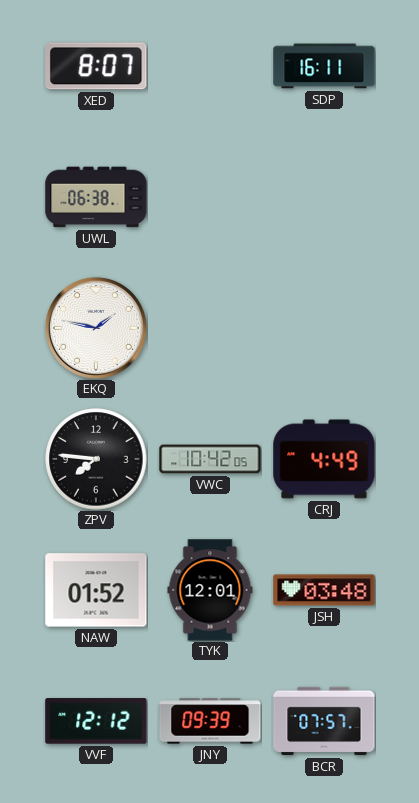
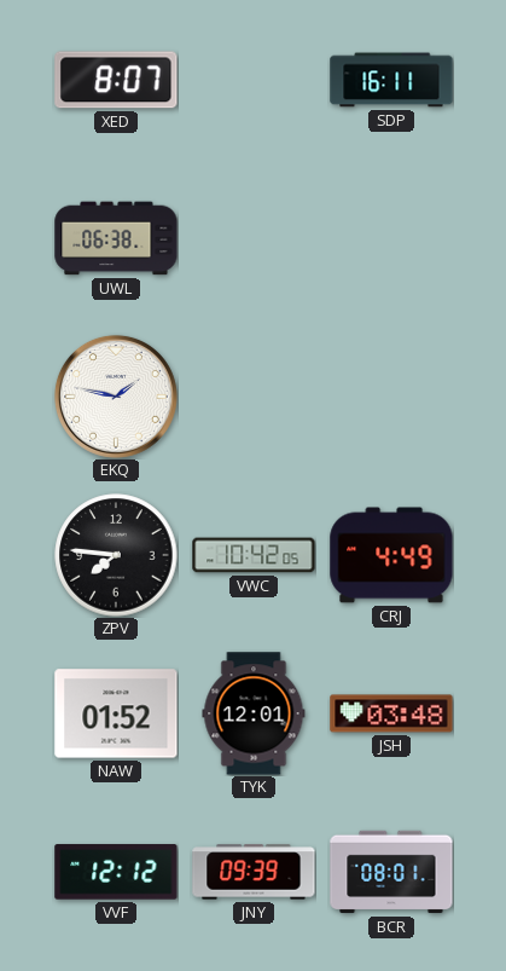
BCR: 07:57 -> 08:01
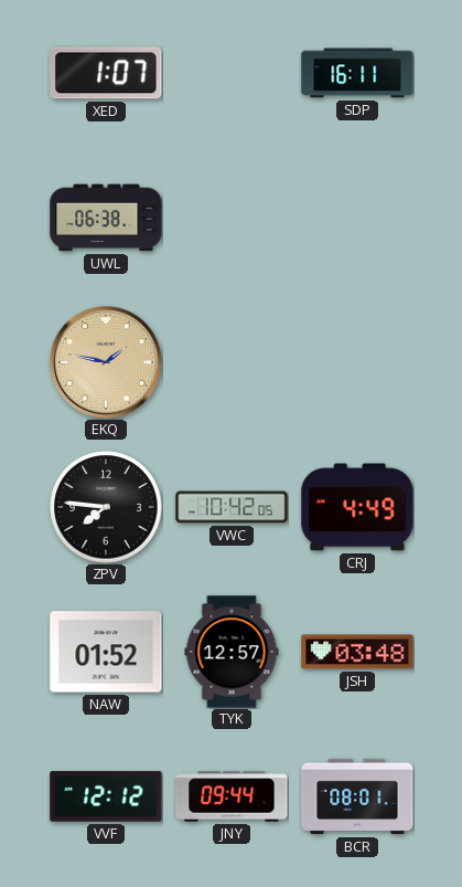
XED: 8:07 -> 1:07
EKQ dial: white -> champagne
TYK: 12:01 -> 12:57
JNY: 09:39 -> 09:44
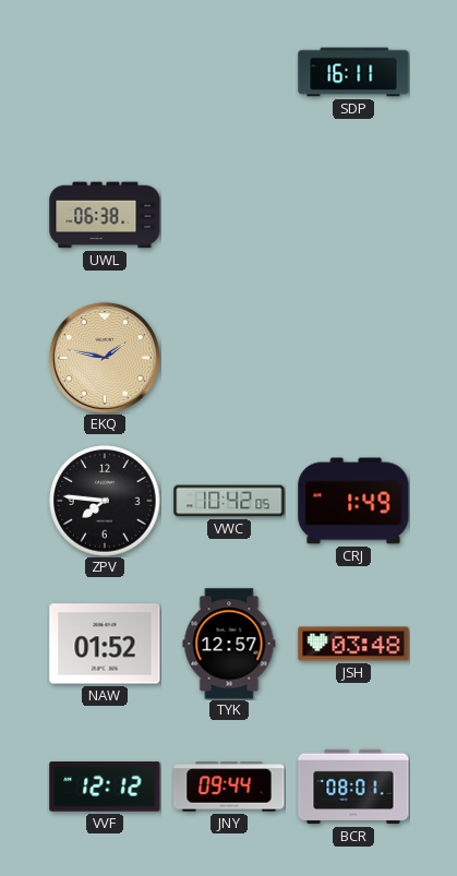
XED: 1:07 -> none
CRJ: 4:49 -> 1:49
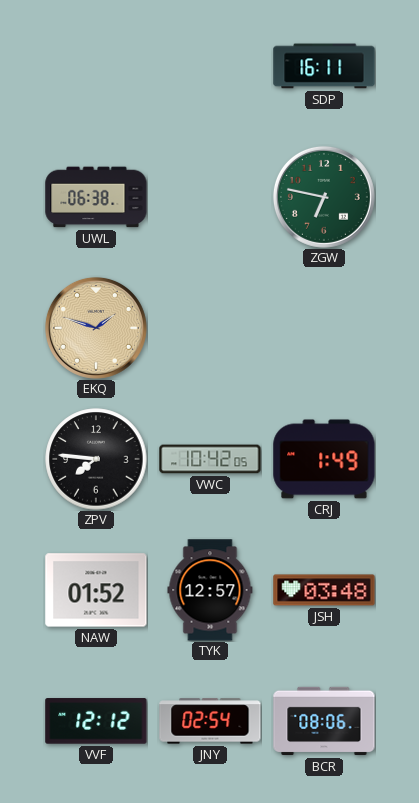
ZGW: none -> 6:47
EKQ: 1:47 -> 1:48
JNY: 09:44 -> 02:54
BCR: 08:01 -> 08:06
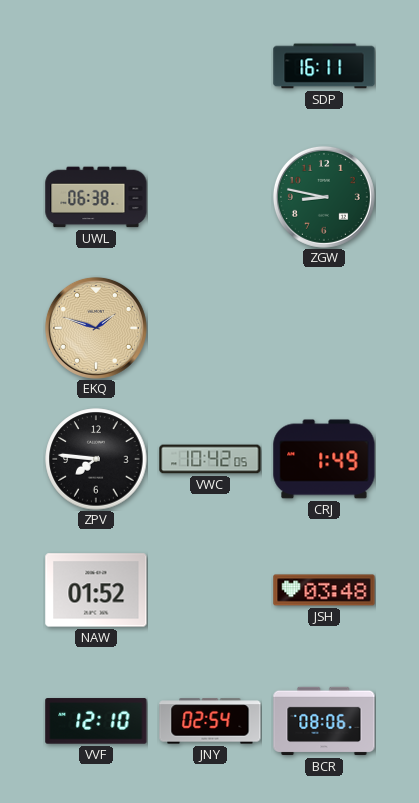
ZGW: 6:47 -> 8:47
TYK: 12:57 -> none
VVF: 12:12 -> 12:10
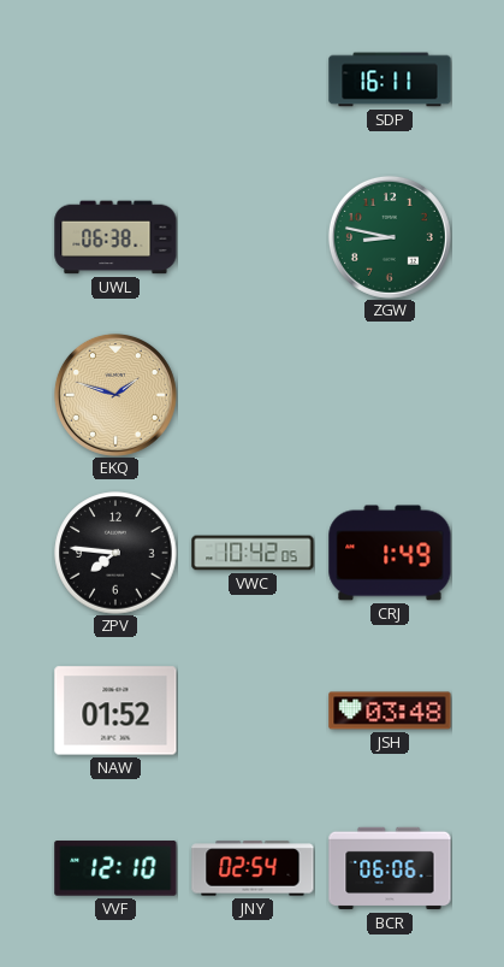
BCR: 08:06 -> 06:06
